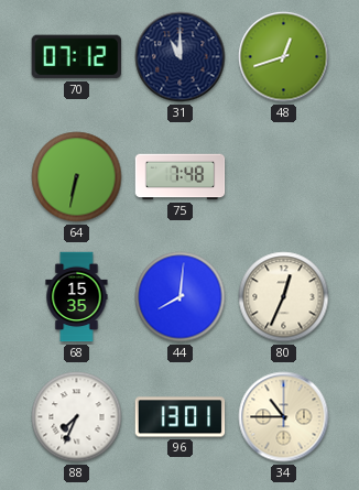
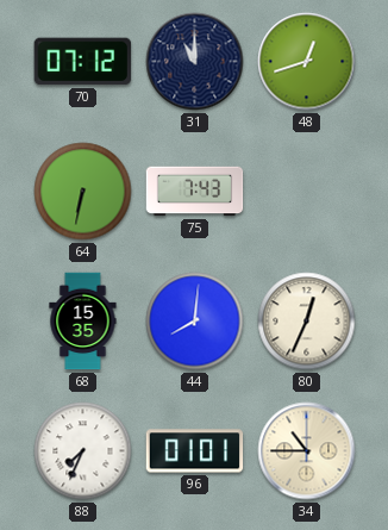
75: 7:48 -> 7:43
96: 13:01 -> 01:01
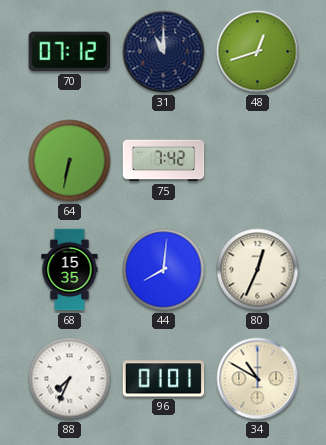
75: 7:43 -> 7:42
34: 10:45 -> 10:50
